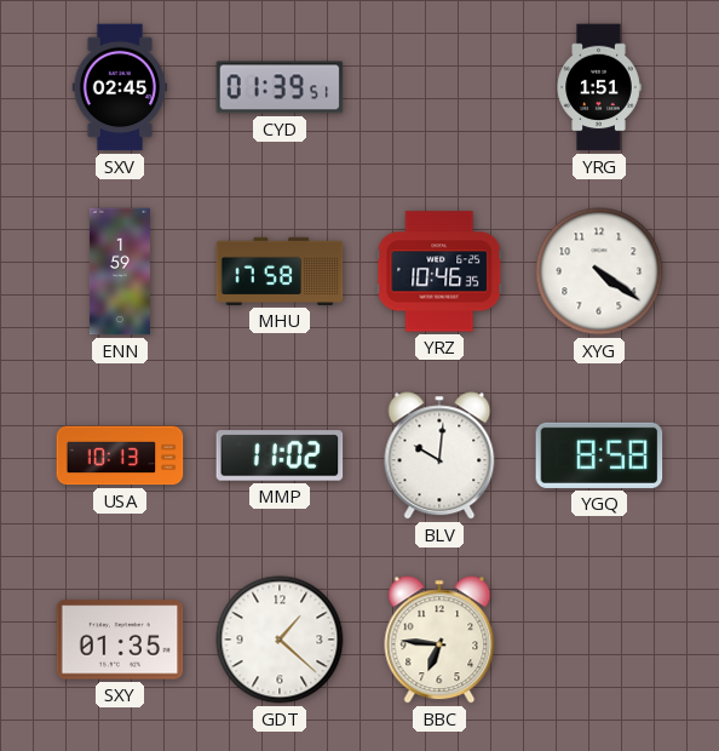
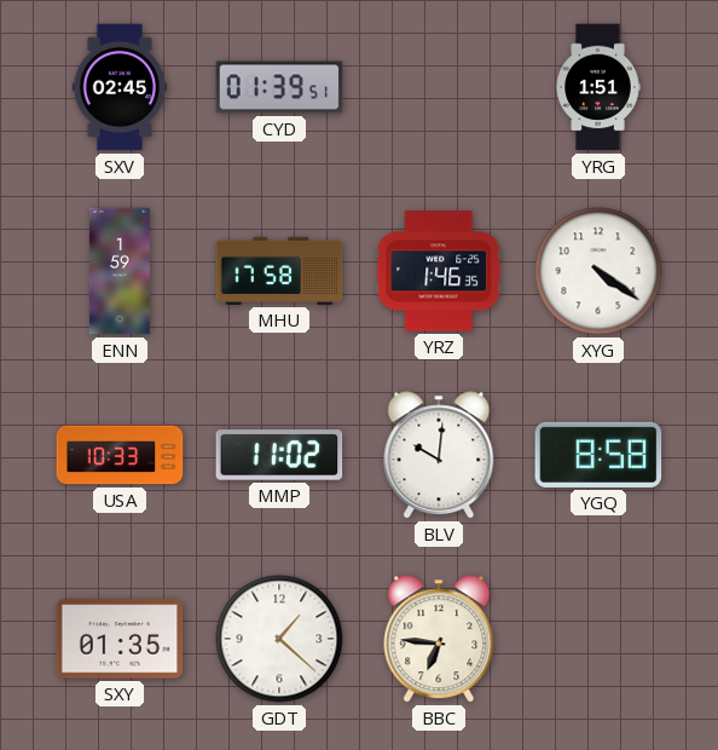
YRZ: 10:46 -> 1:46
USA: 10:13 -> 10:33
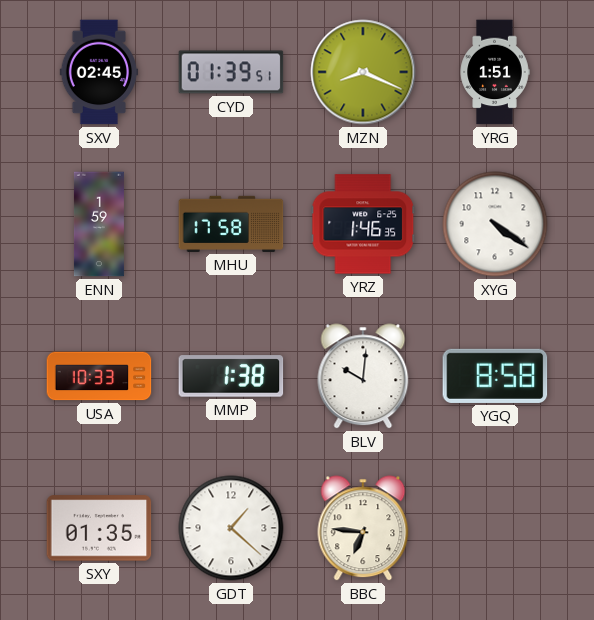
MZN: none -> 8:19
MMP: 11:02 -> 1:38
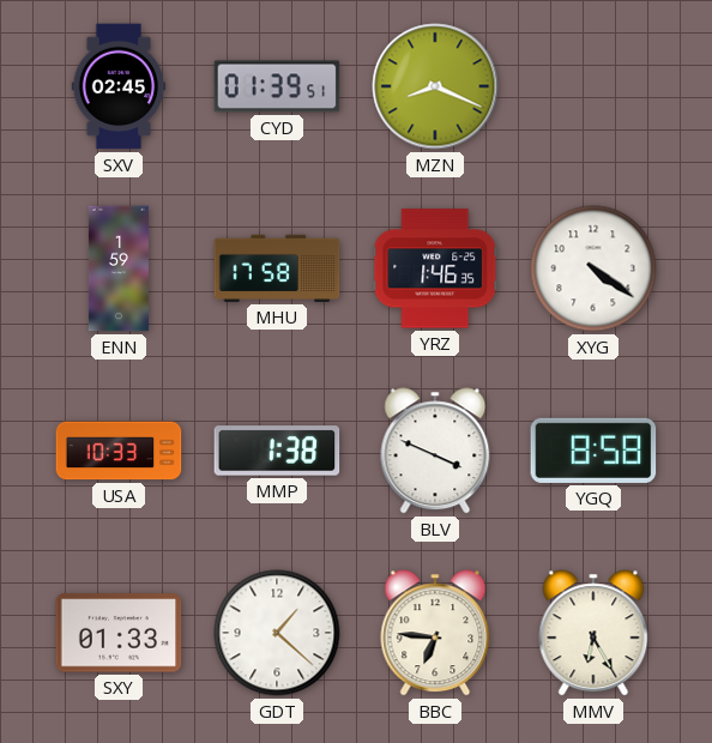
YRG: 1:51 -> none
BLV: 10:01 -> 3:49
SXY: 01:35 -> 01:33
MMV: none -> 6:25
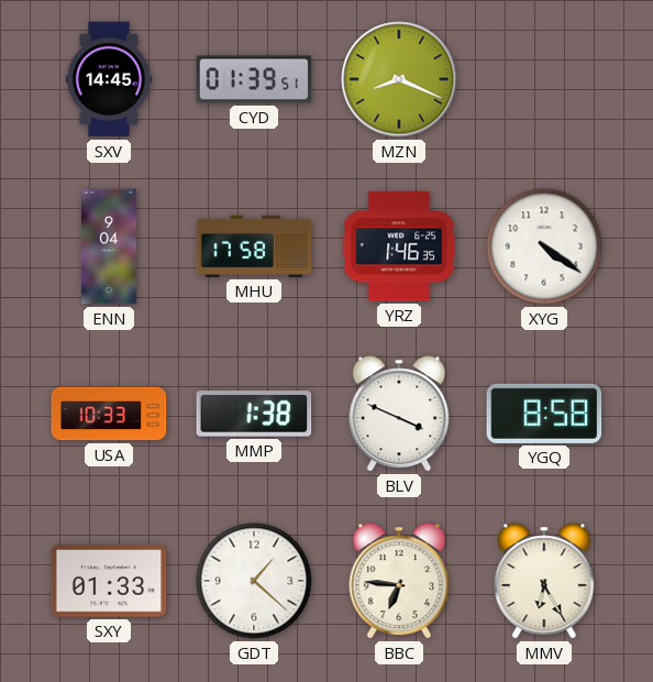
SXV: 02:45 -> 14:45
ENN: 1:59 -> 9:04
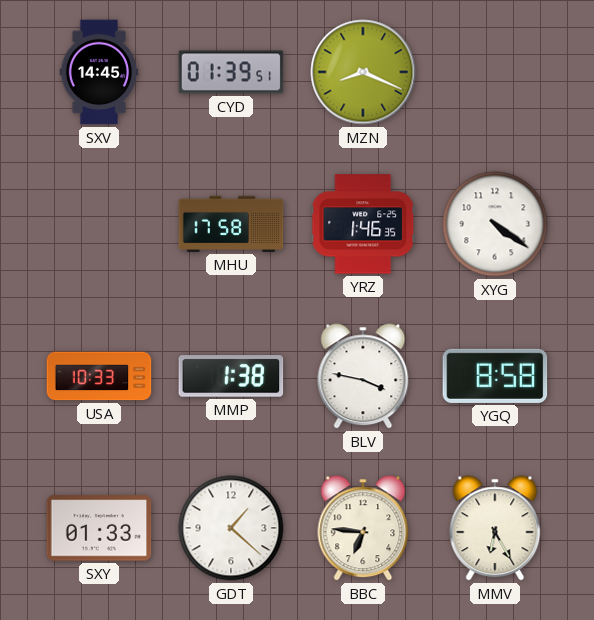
ENN: 9:04 -> none
BLV: 3:49 -> 3:47
